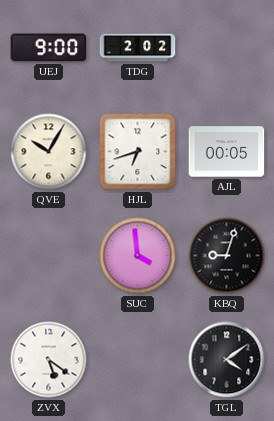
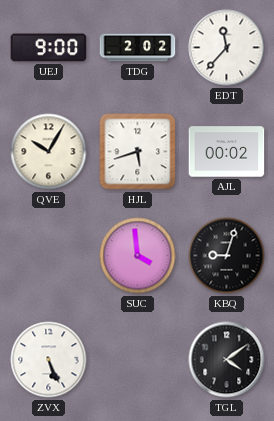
EDT: none -> 11:37
HJL: 6:42 -> 5:42
AJL: 00:05 -> 00:02
ZVX: 5:21 -> 5:26
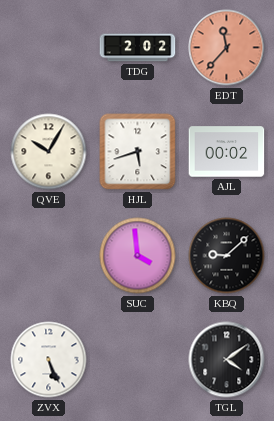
UEJ: 9:00 -> none
EDT dial: white -> salmon
KBQ: 9:03 -> 9:08
